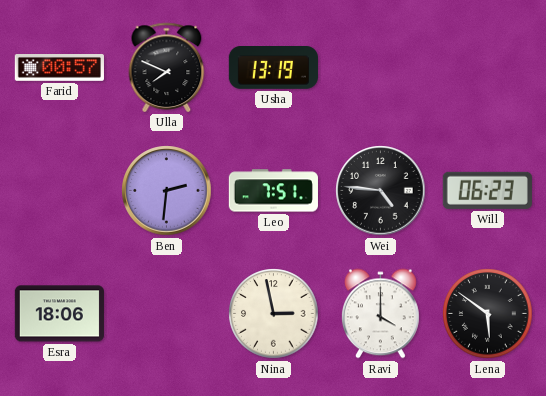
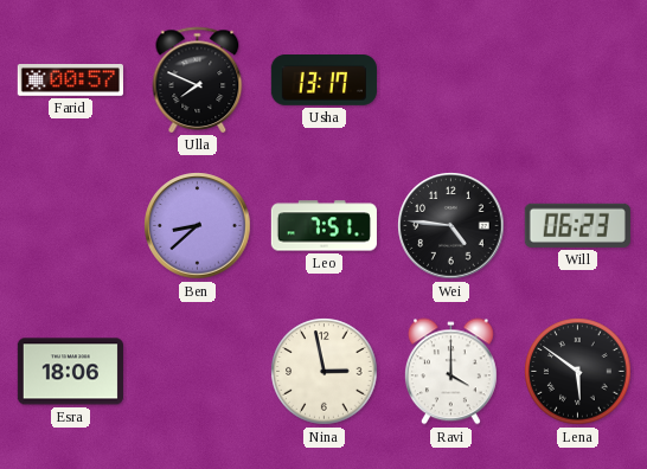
Usha: 13:19 -> 13:17
Ben: 2:31 -> 8:38
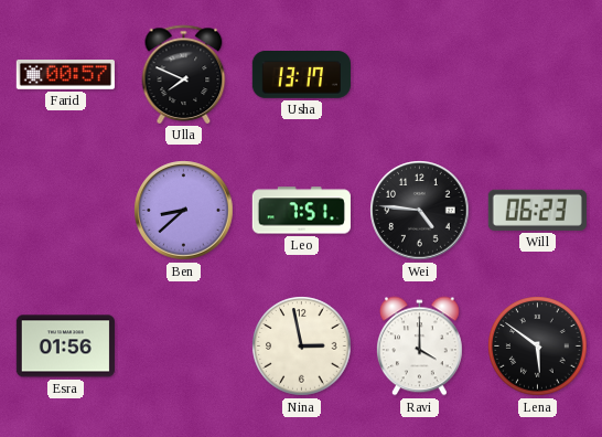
Esra: 18:06 -> 01:56
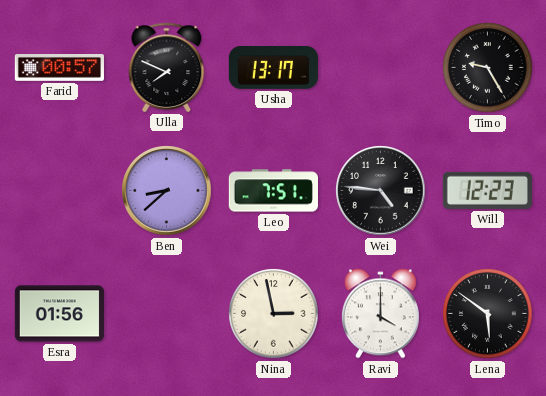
Timo: none -> 9:25
Will: 06:23 -> 12:23
